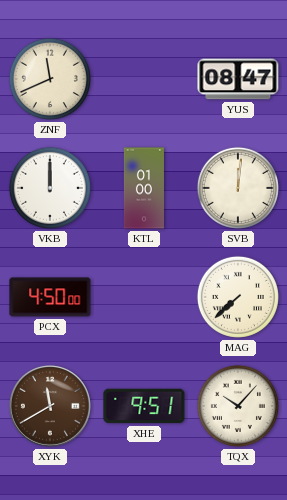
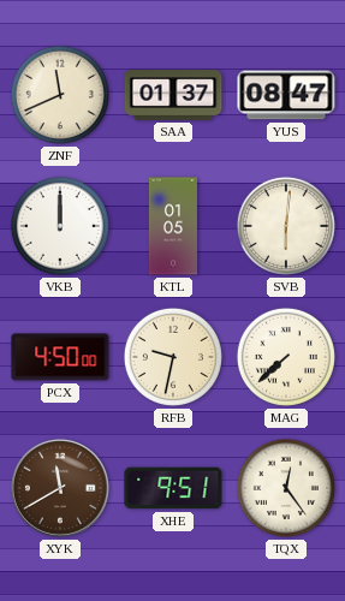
SAA: none -> 01:37
KTL: 01:00 -> 01:05
SVB: 12:01 -> 6:01
RFB: none -> 9:32
TQX: 10:07 -> 12:24
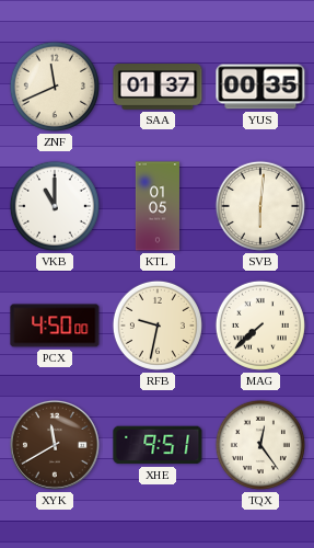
YUS: 08:47 -> 00:35
VKB: 12:00 -> 11:00
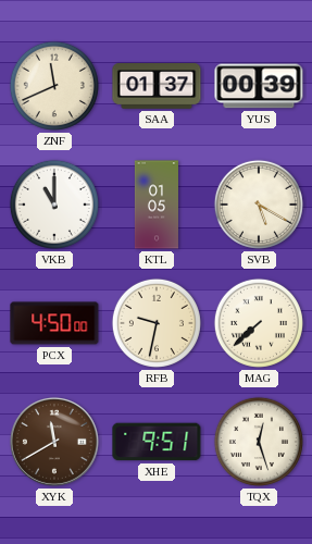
YUS: 00:35 -> 00:39
SVB: 6:01 -> 5:20
TQX: 12:24 -> 12:27
